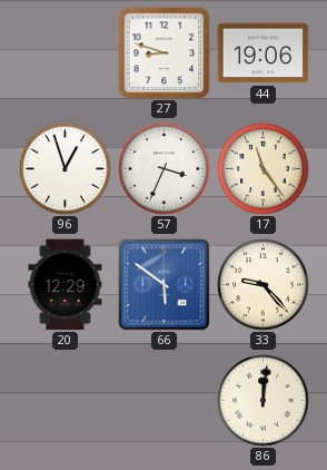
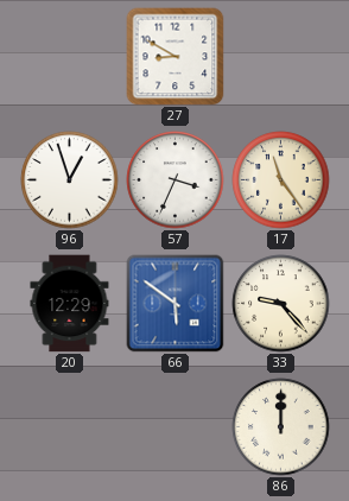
27: 8:48 -> 8:50
44: 19:06 -> none
86: 12:01 -> 12:00
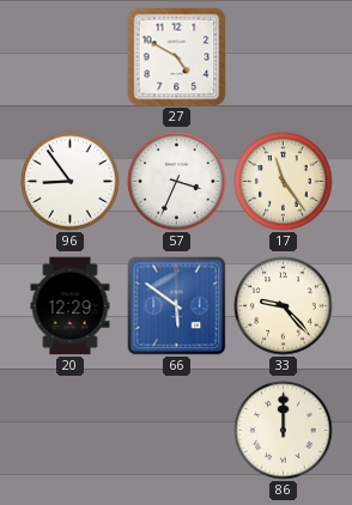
27: 8:50 -> 4:50
96: 12:57 -> 8:54
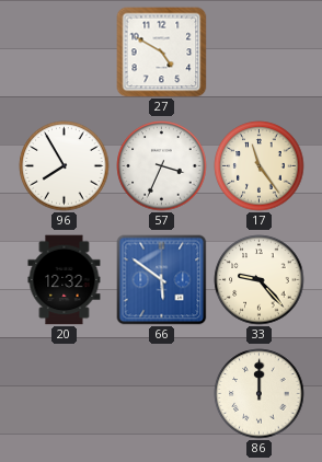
96: 8:54 -> 7:55
20: 12:29 -> 12:32
